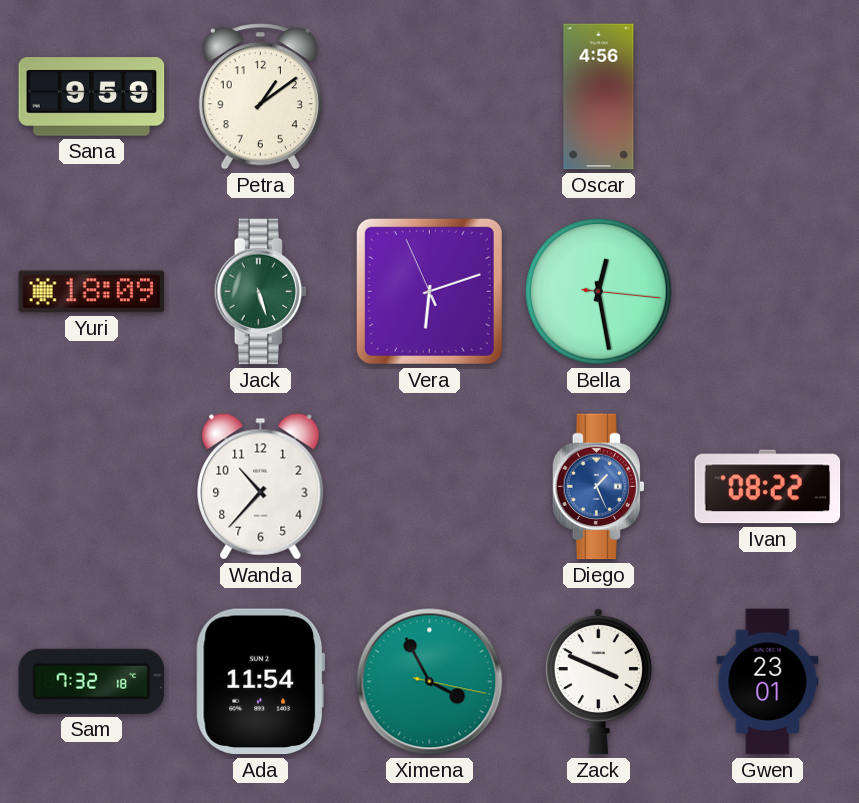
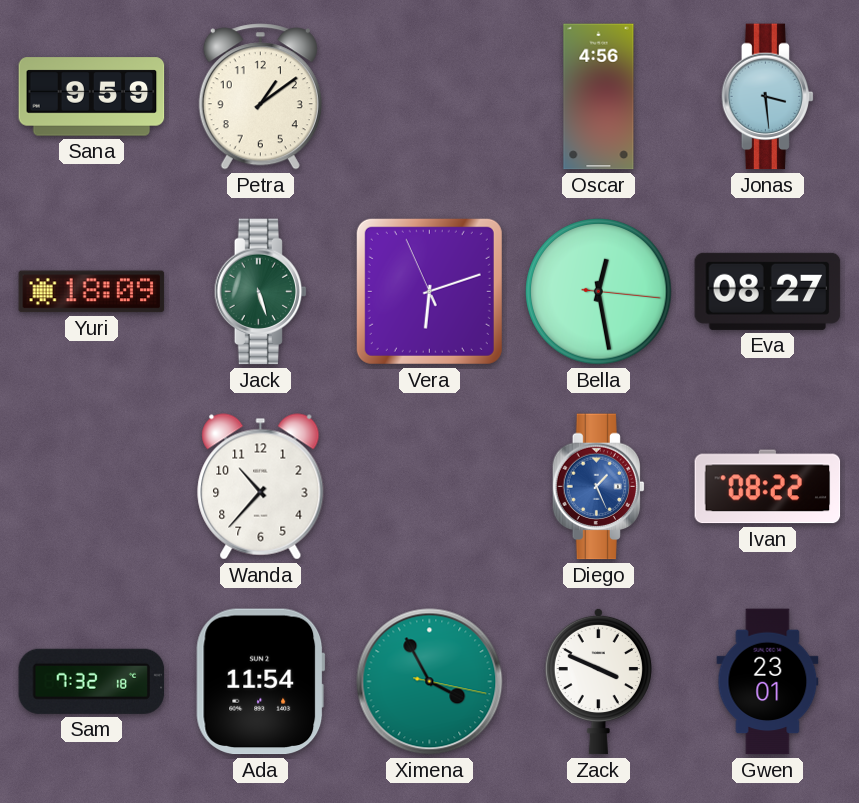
Jonas: none -> 3:29
Eva: none -> 08:27
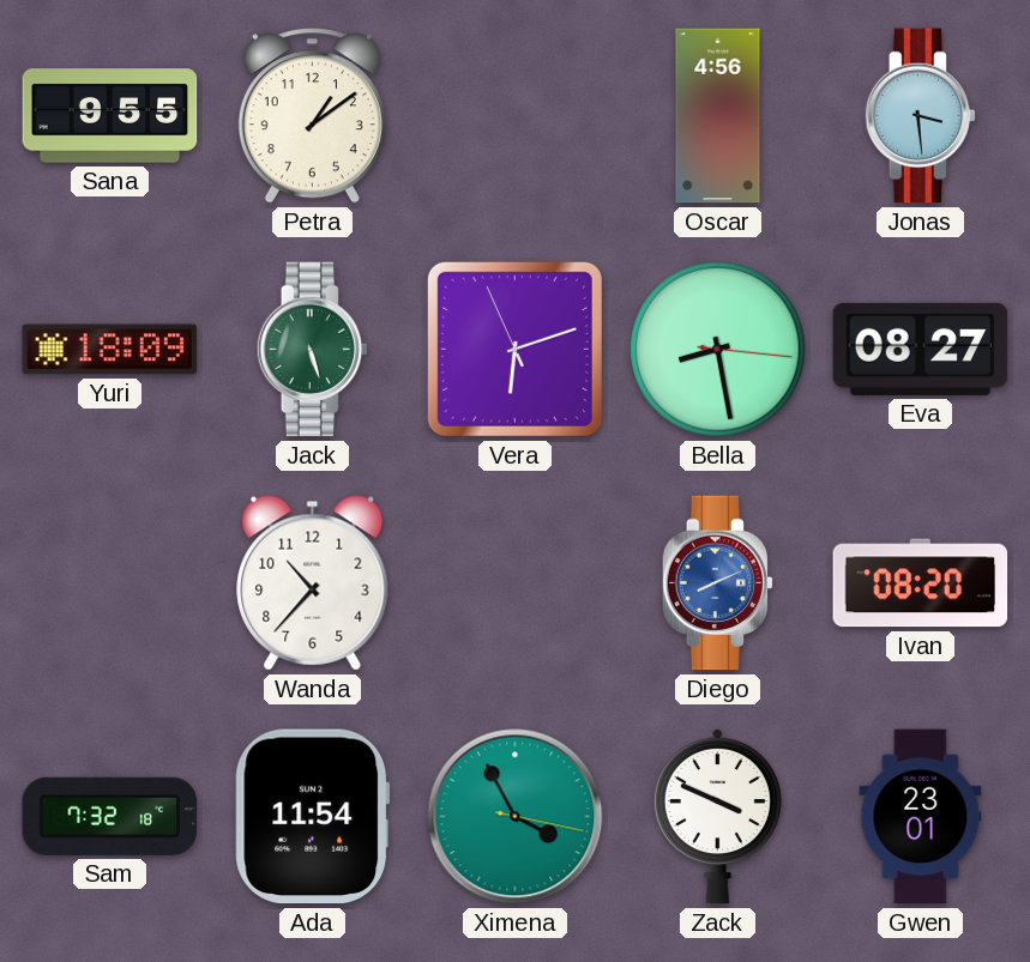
Sana: 9:59 -> 9:55
Bella: 12:28 -> 8:28
Diego: 1:26 -> 8:11
Ivan: 08:22 -> 08:20
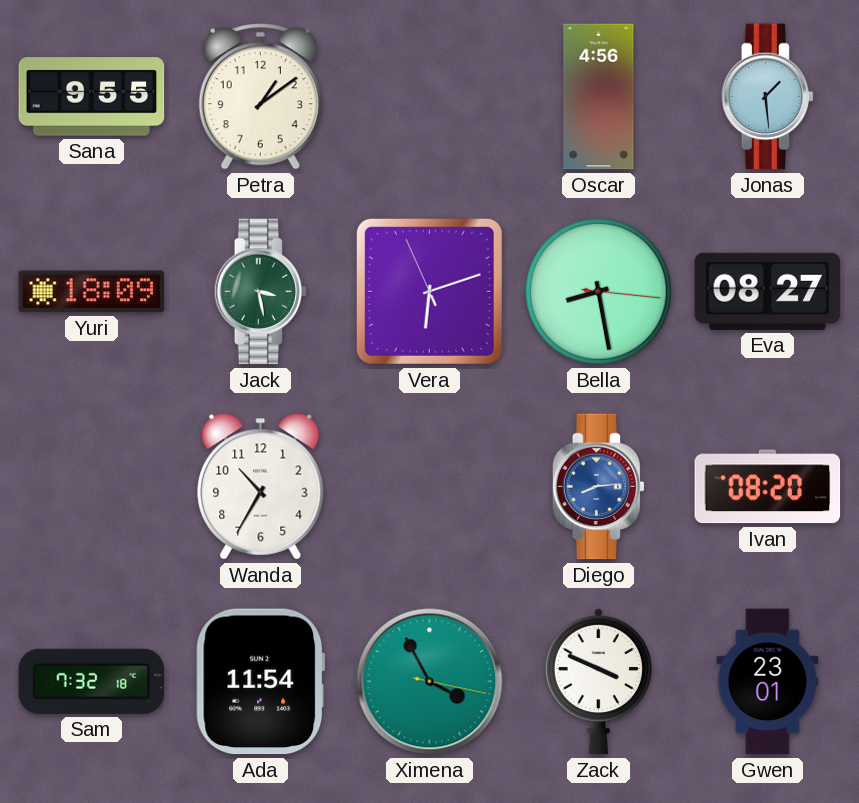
Jonas: 3:29 -> 1:29
Jack: 5:27 -> 3:28
Wanda: 10:37 -> 10:35
Diego: 8:11 -> 8:14
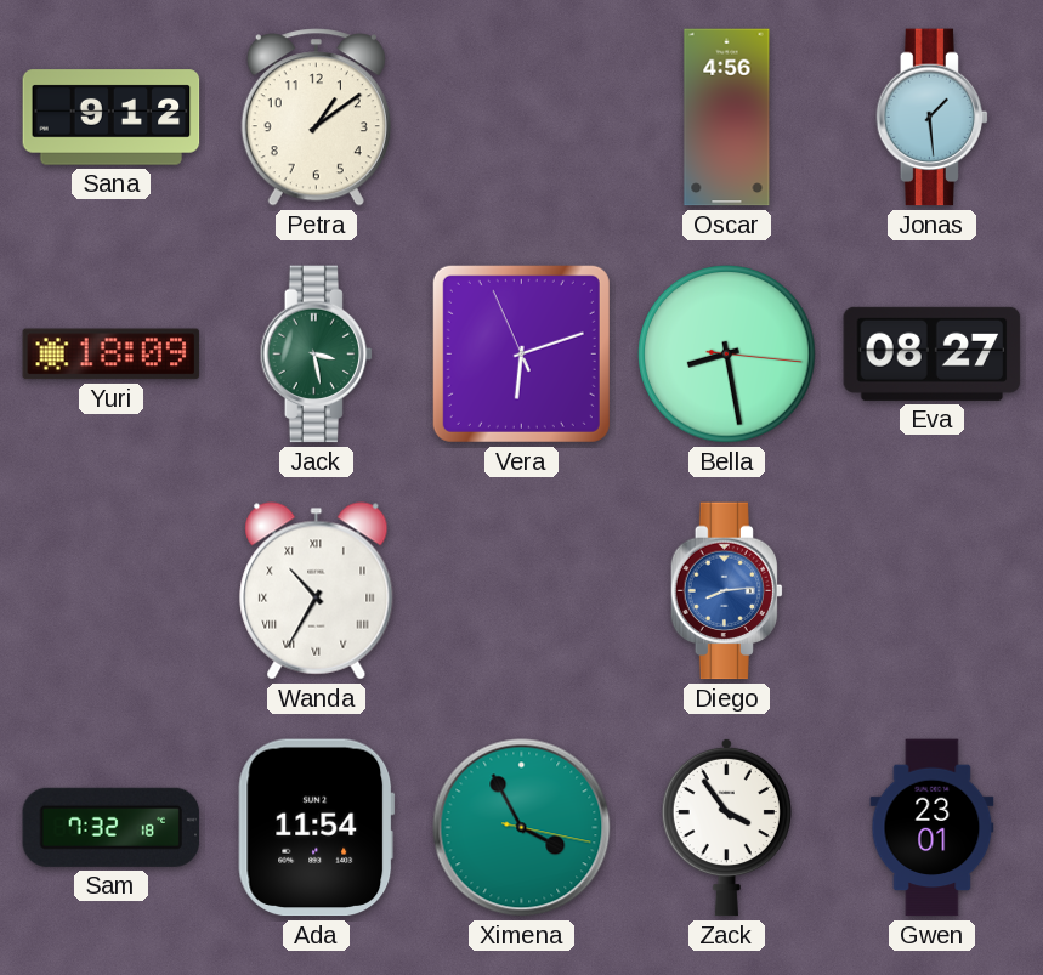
Sana: 9:55 -> 9:12
Wanda numerals: Arabic -> Roman
Ivan: 08:20 -> none
Zack: 3:49 -> 3:54
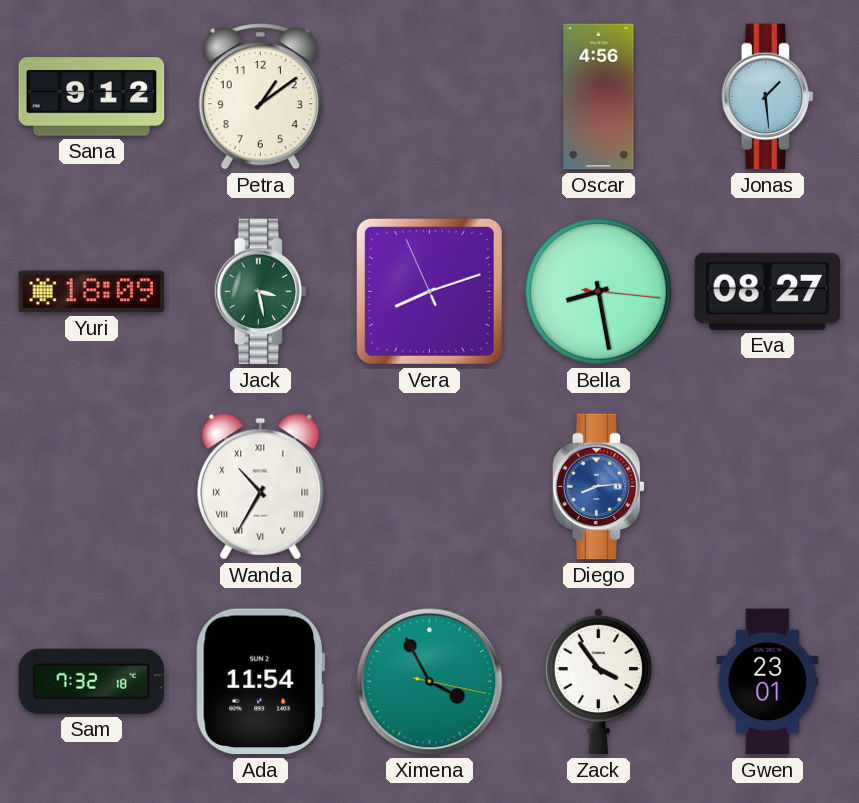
Vera: 6:11 -> 8:11
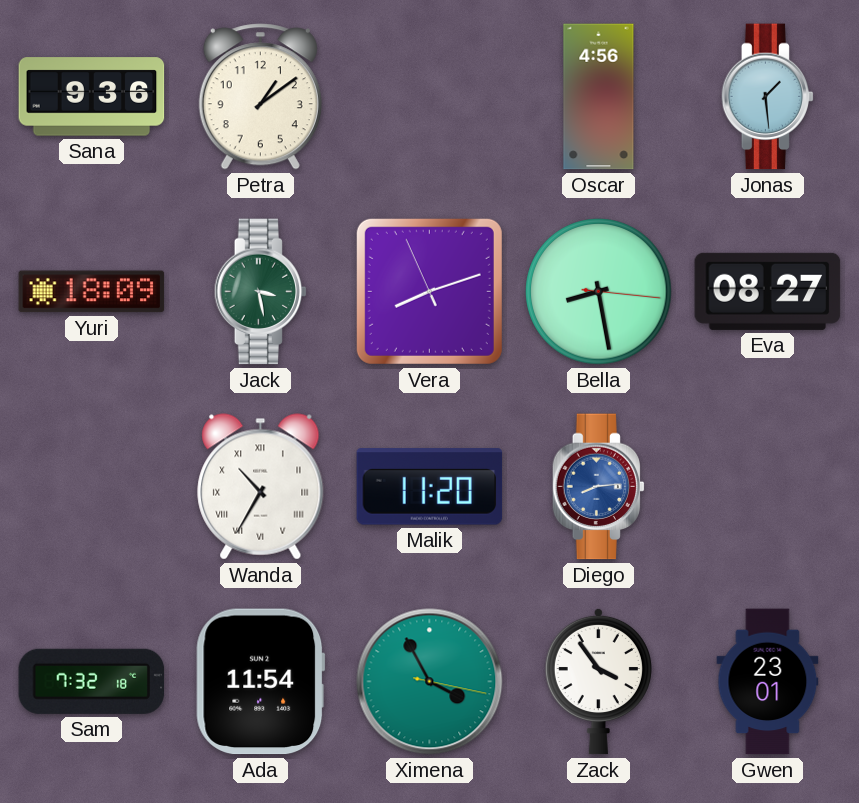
Sana: 9:12 -> 9:36
Malik: none -> 11:20
